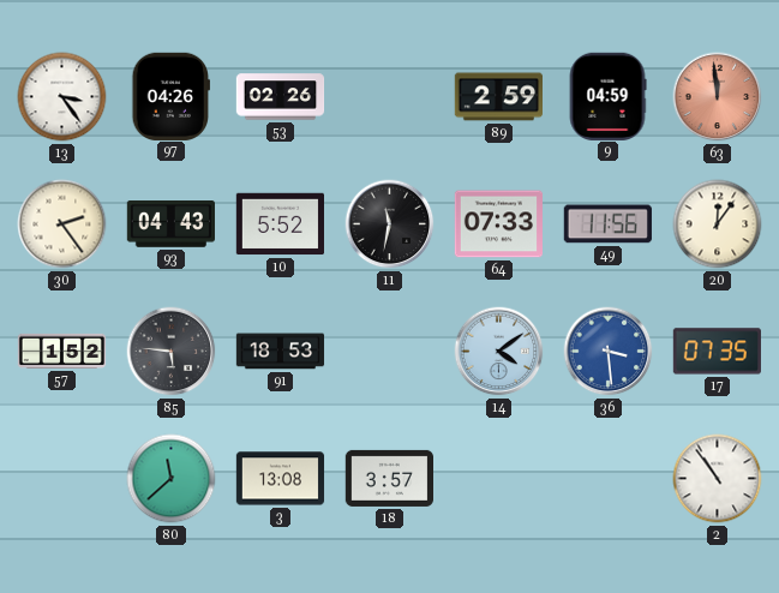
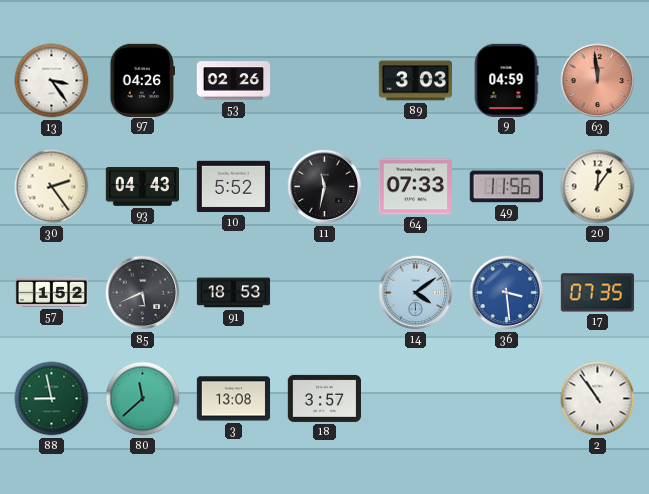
89: 2:59 -> 3:03
85: 5:46 -> 5:41
88: none -> 8:58
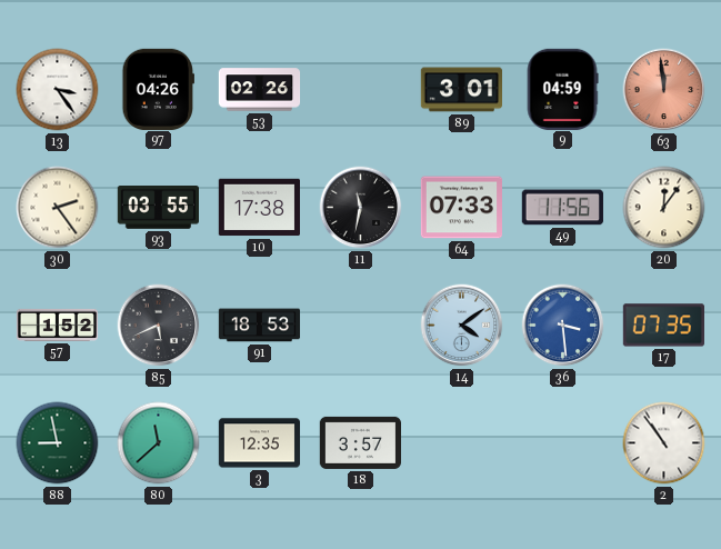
89: 3:03 -> 3:01
93: 04:43 -> 03:55
10: 5:52 -> 17:38
3: 13:08 -> 12:35
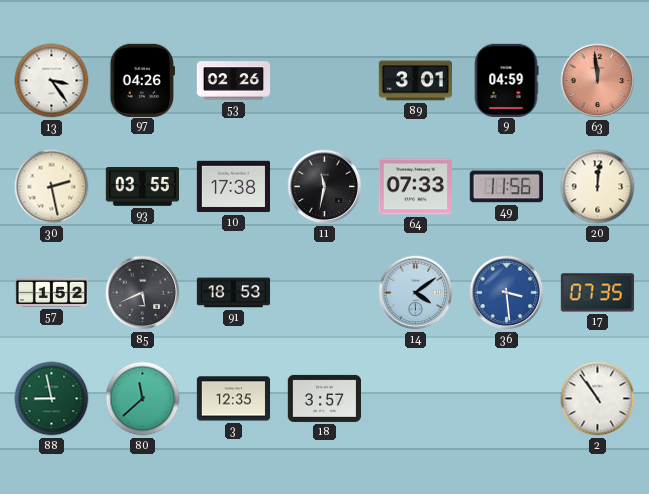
30: 2:24 -> 2:28
20: 12:06 -> 12:01
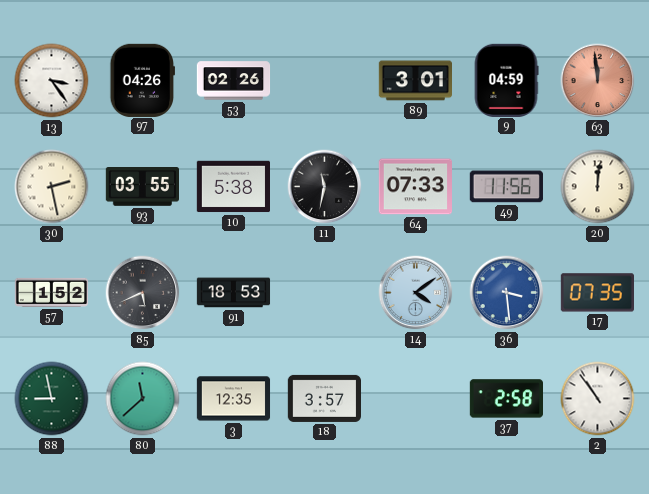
10: 17:38 -> 5:38
37: none -> 2:58
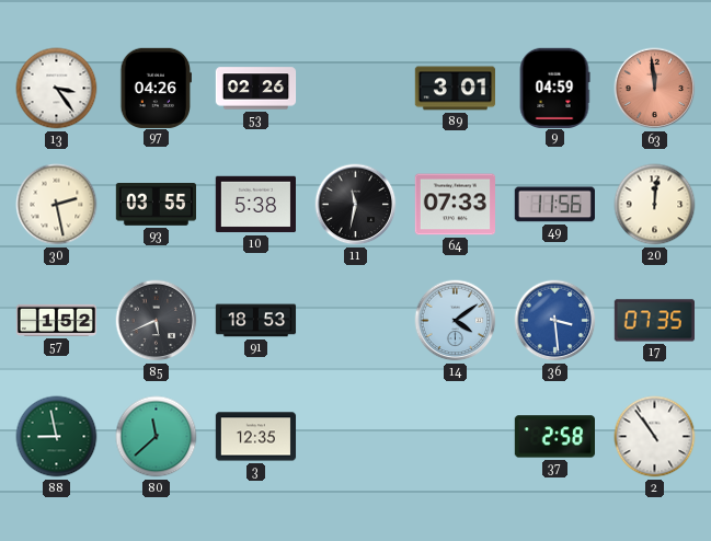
18: 3:57 -> none
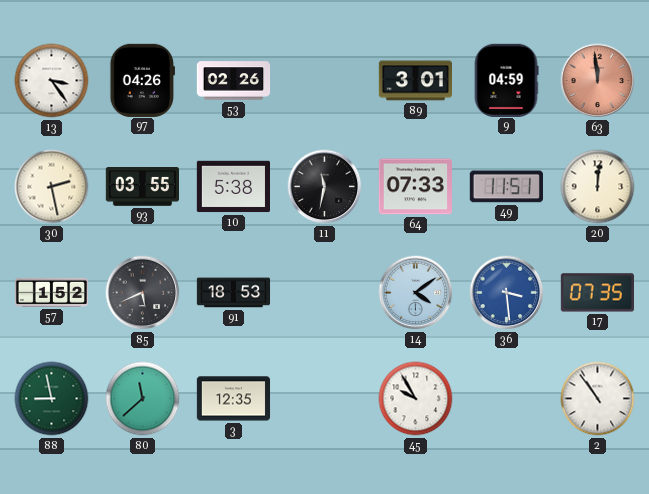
49: 11:56 -> 11:51
45: none -> 9:55
37: 2:58 -> none
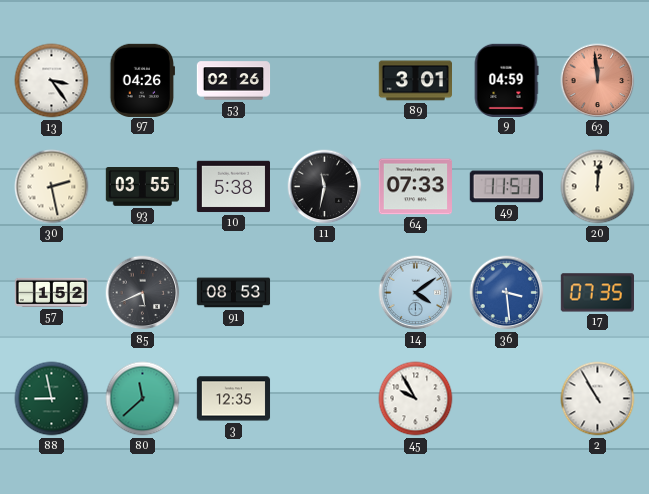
91: 18:53 -> 08:53
2: 10:54 -> 10:55
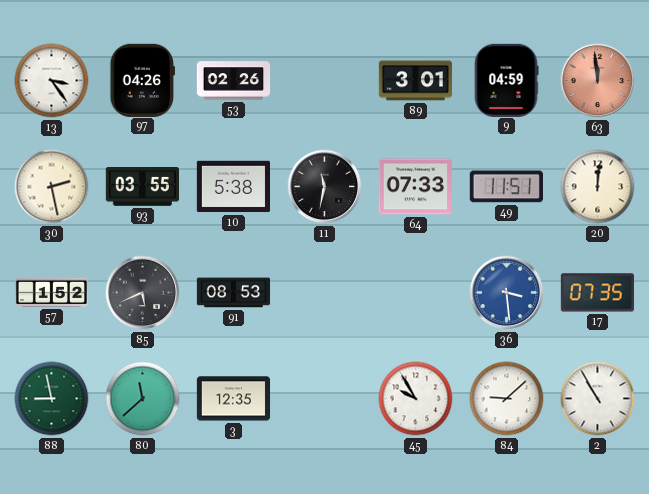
14: 4:09 -> none
84: none -> 9:08
